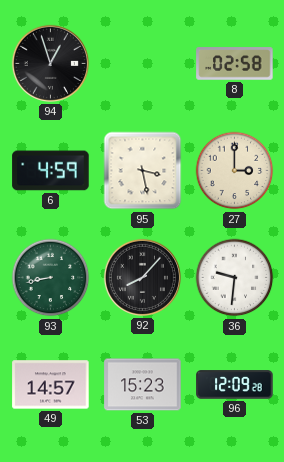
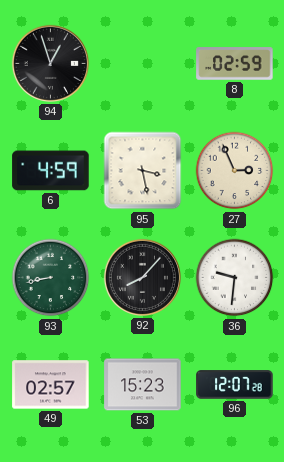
8: 02:58 -> 02:59
27: 3:00 -> 2:56
49: 14:57 -> 02:57
96: 12:09 -> 12:07
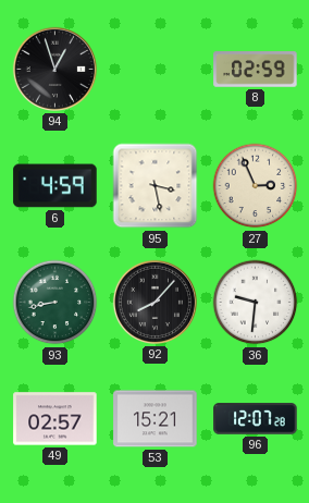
53: 15:23 -> 15:21
